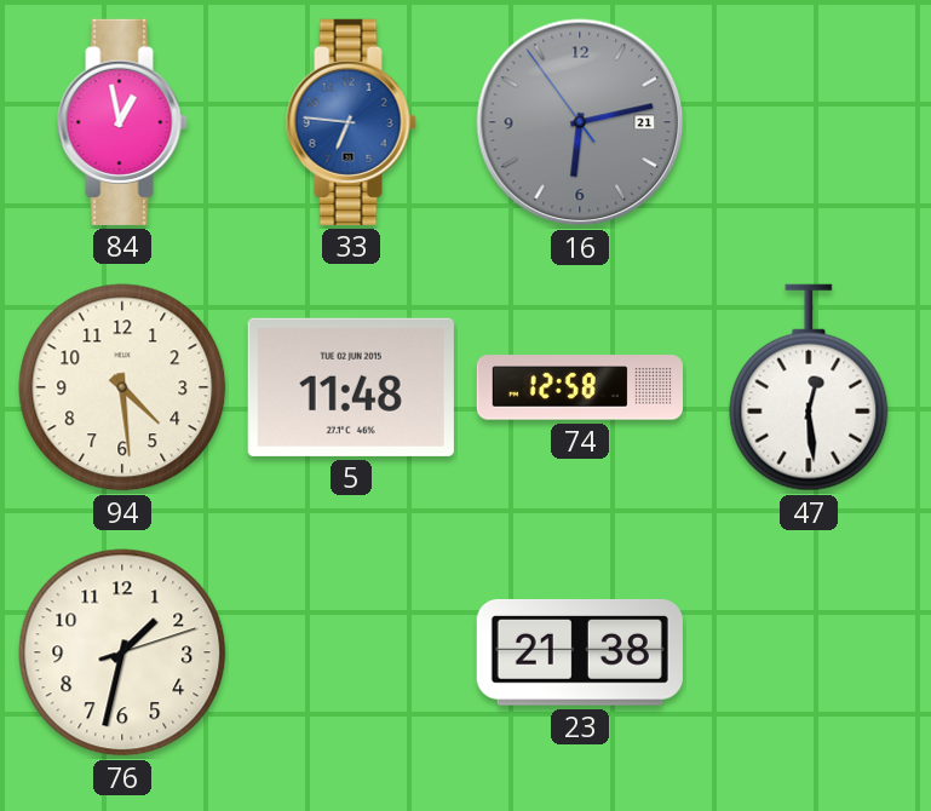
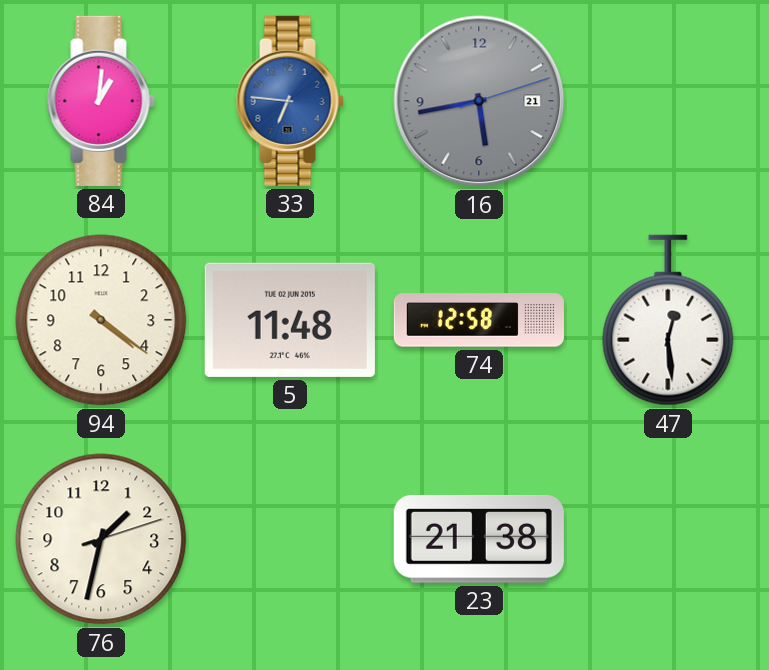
84: 12:58 -> 1:01
16: 6:12 -> 5:43
94: 4:29 -> 4:21
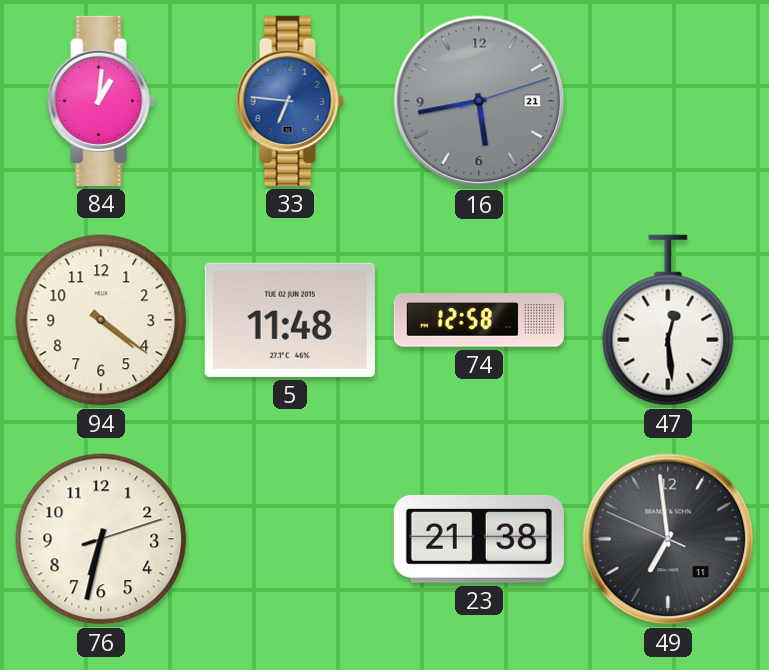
76: 1:32 -> 6:32
49: none -> 6:58
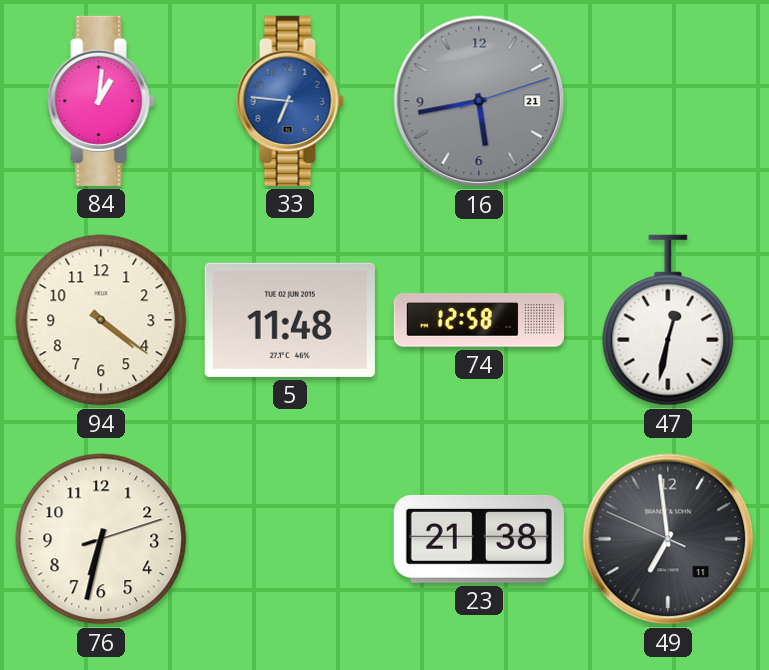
47: 12:29 -> 12:32
